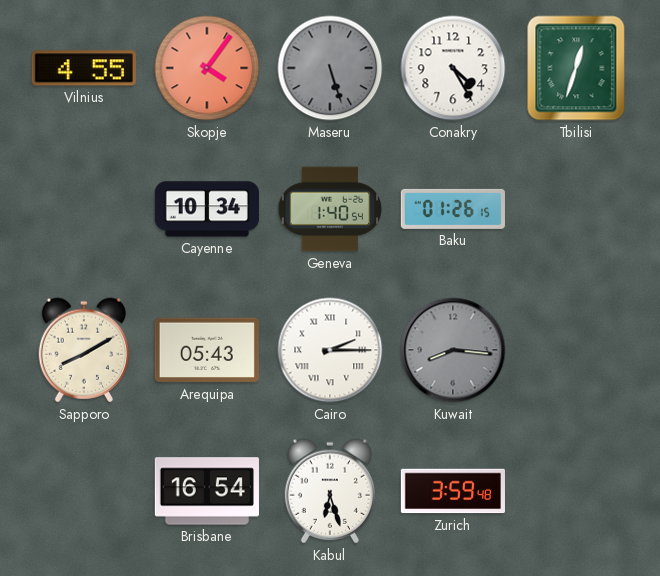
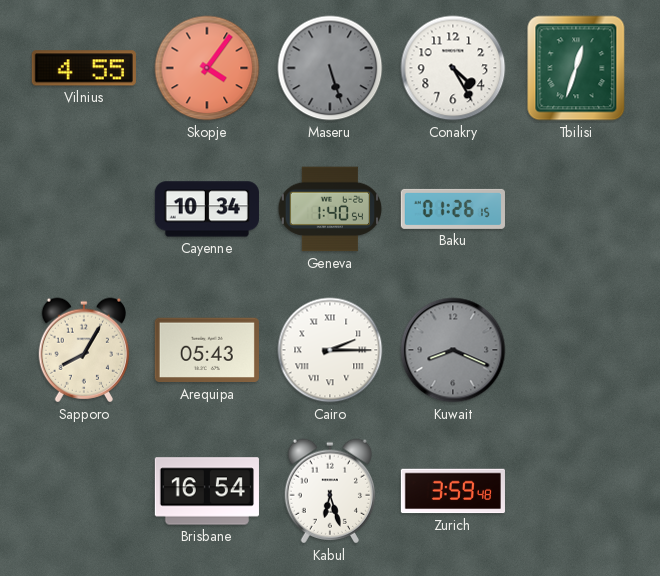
Sapporo: 8:10 -> 8:05
Kuwait: 8:16 -> 8:19
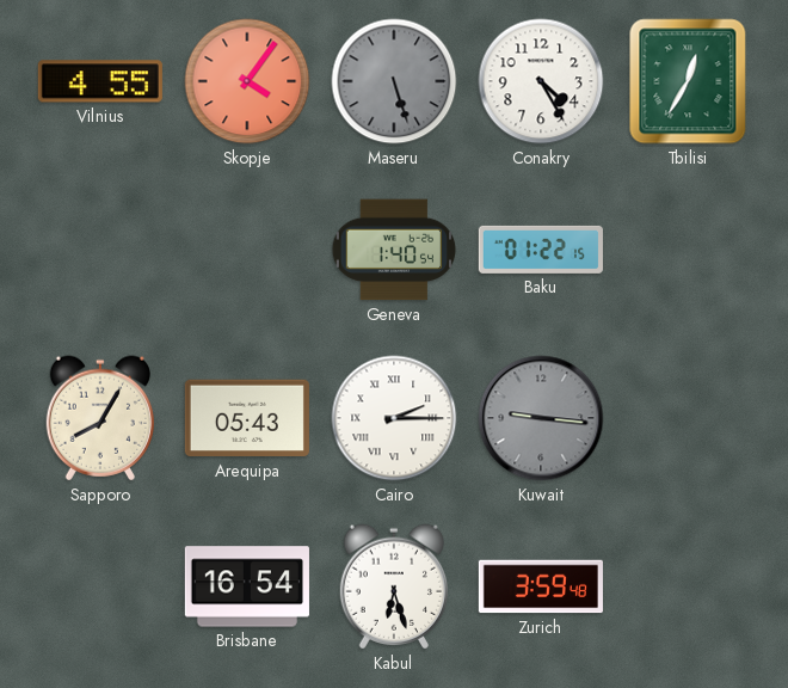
Tbilisi: 12:33 -> 12:35
Cayenne: 10:34 -> none
Baku: 01:26 -> 01:22
Kuwait: 8:19 -> 9:16
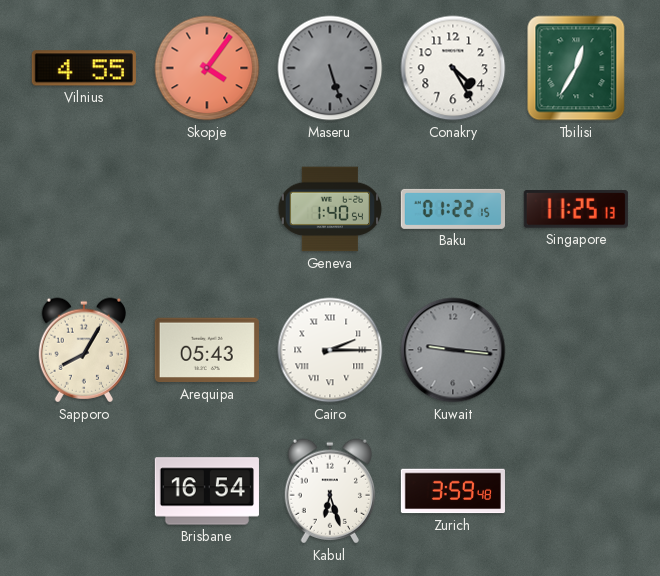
Singapore: none -> 11:25
